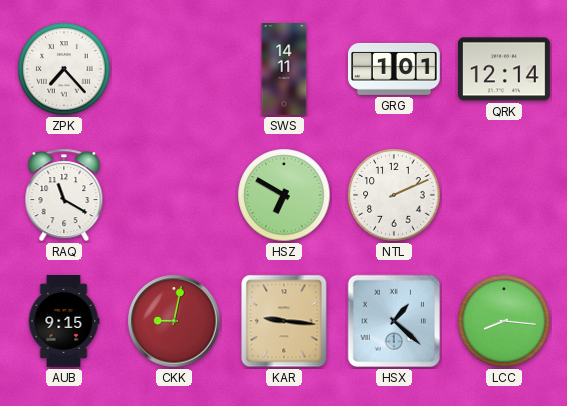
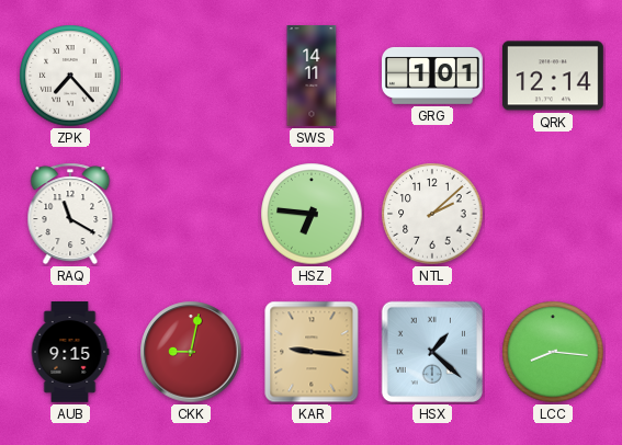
HSZ: 6:50 -> 6:46
NTL: 2:11 -> 2:08
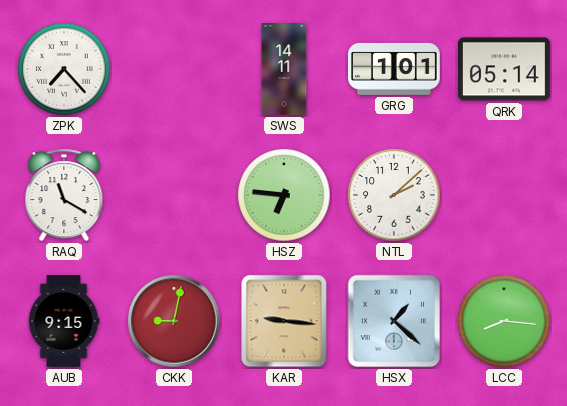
QRK: 12:14 -> 05:14
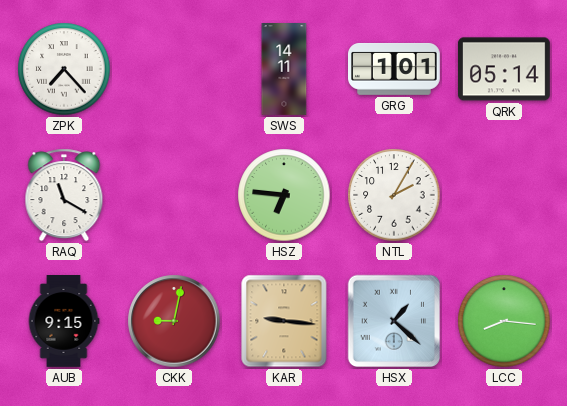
NTL: 2:08 -> 2:05
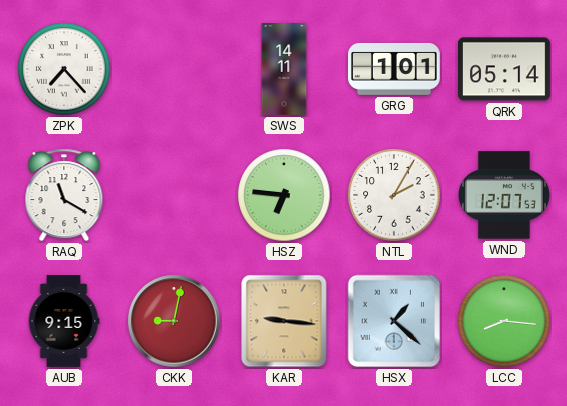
WND: none -> 12:07
